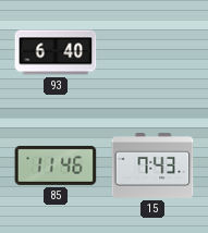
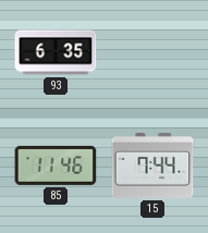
93: 6:40 -> 6:35
15: 7:43 -> 7:44
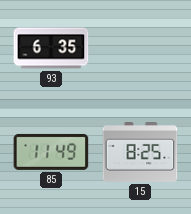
85: 11:46 -> 11:49
15: 7:44 -> 8:25
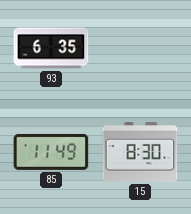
15: 8:25 -> 8:30
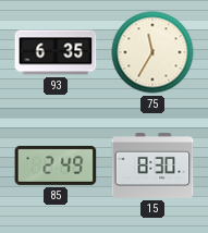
75: none -> 11:35
85: 11:49 -> 2:49
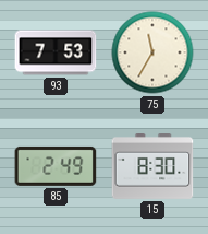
93: 6:35 -> 7:53
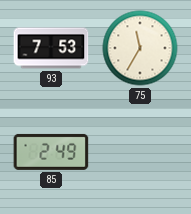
15: 8:30 -> none
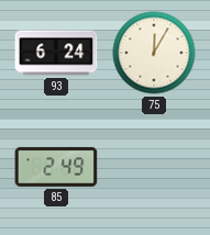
93: 7:53 -> 6:24
75: 11:35 -> 12:05
